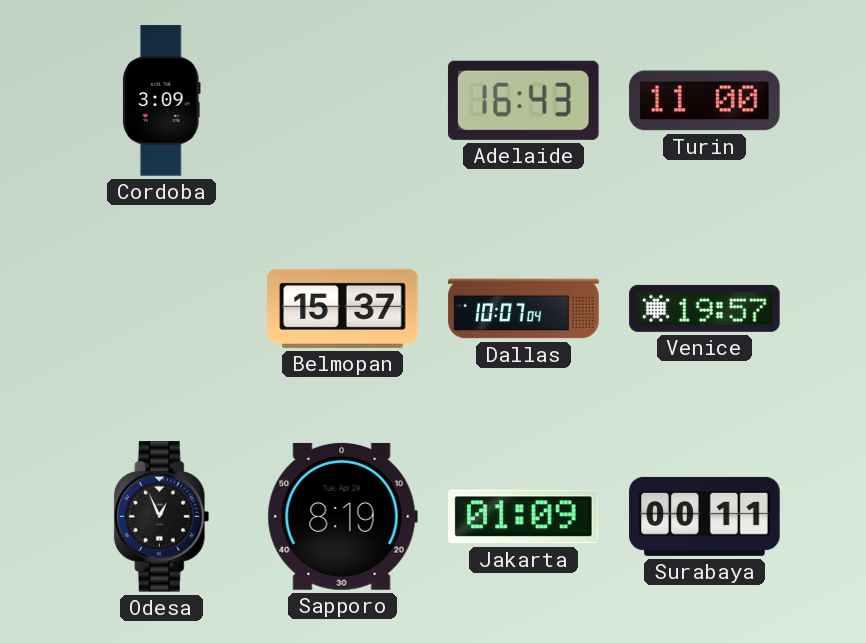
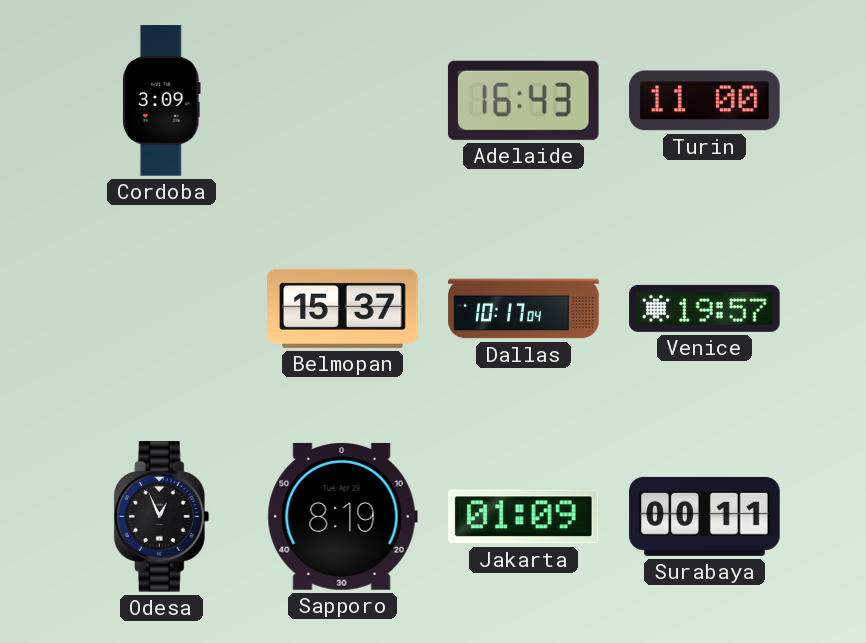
Dallas: 10:07 -> 10:17
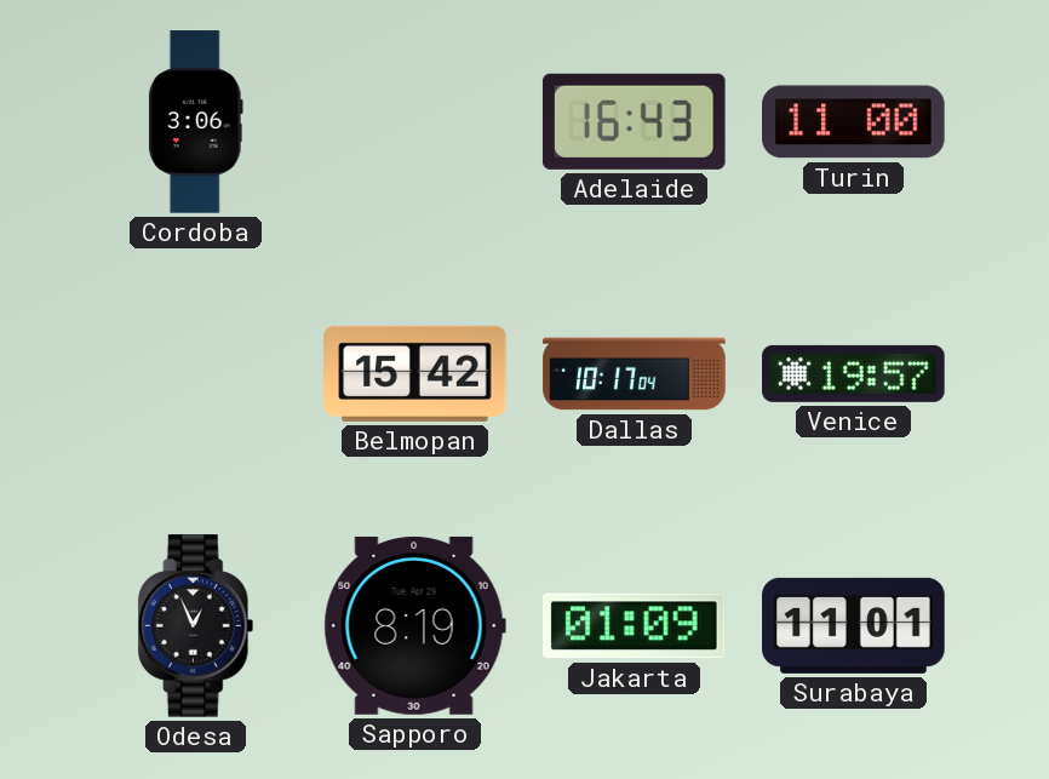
Cordoba: 3:09 -> 3:06
Belmopan: 15:37 -> 15:42
Surabaya: 00:11 -> 11:01
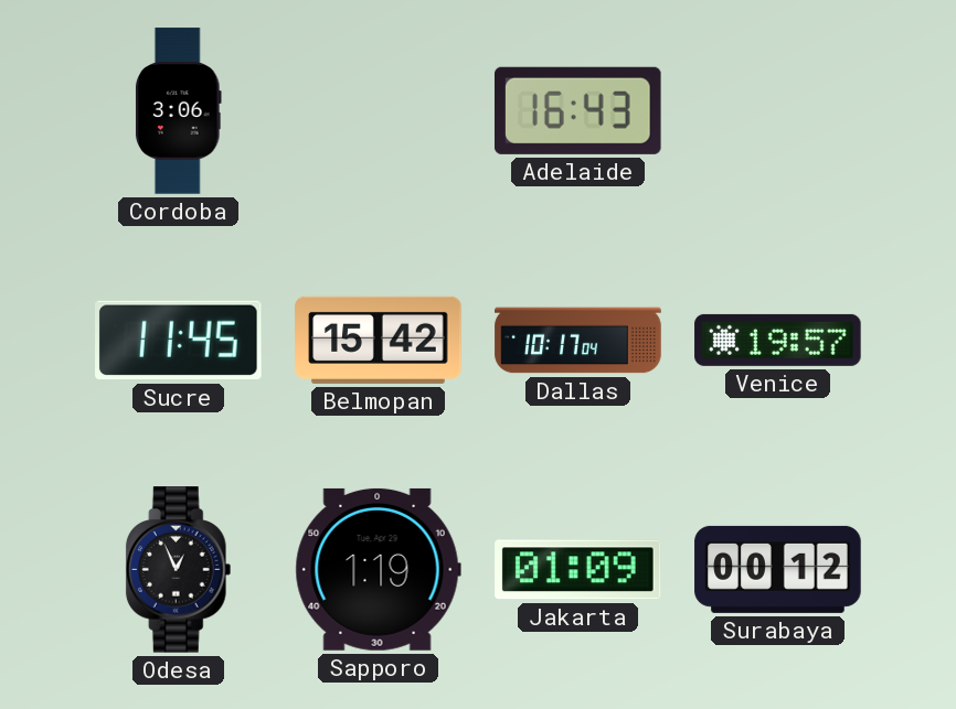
Turin: 11:00 -> none
Sucre: none -> 11:45
Sapporo: 8:19 -> 1:19
Surabaya: 11:01 -> 00:12
